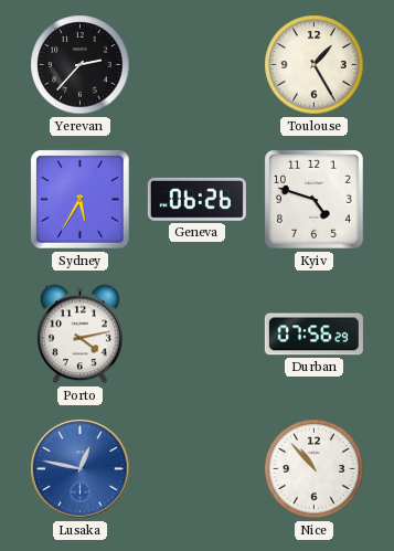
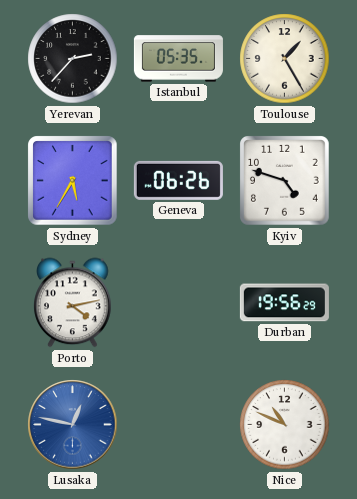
Istanbul: none -> 05:35
Durban: 07:56 -> 19:56
Nice: 10:53 -> 10:49
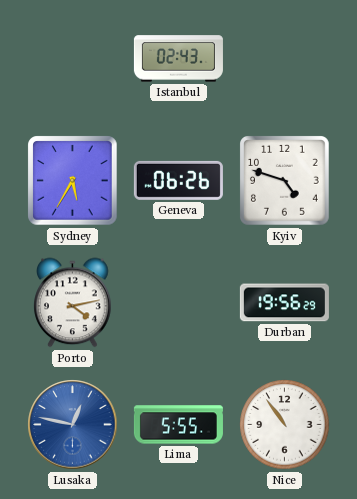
Yerevan: 2:37 -> none
Istanbul: 05:35 -> 02:43
Toulouse: 1:25 -> none
Lima: none -> 5:55
Nice: 10:49 -> 10:54
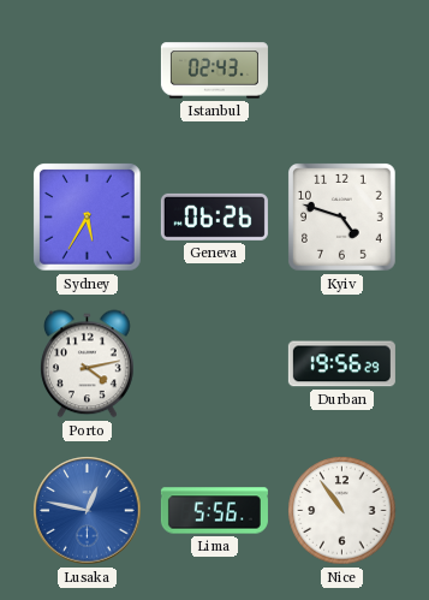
Lima: 5:55 -> 5:56
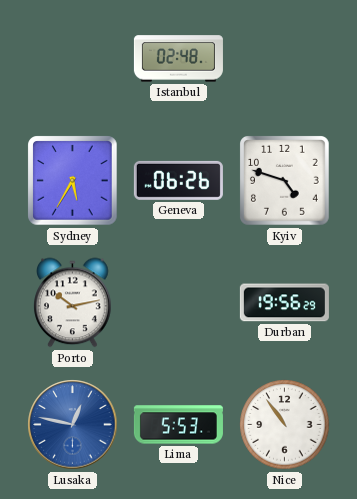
Istanbul: 02:43 -> 02:48
Porto: 4:13 -> 10:13
Lima: 5:56 -> 5:53
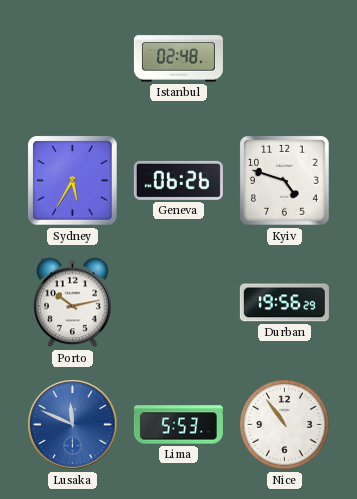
Lusaka: 12:47 -> 11:49
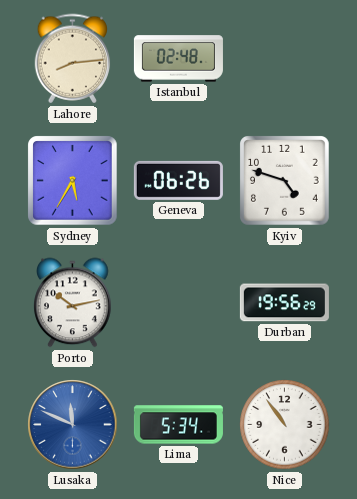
Lahore: none -> 8:14
Lima: 5:53 -> 5:34
